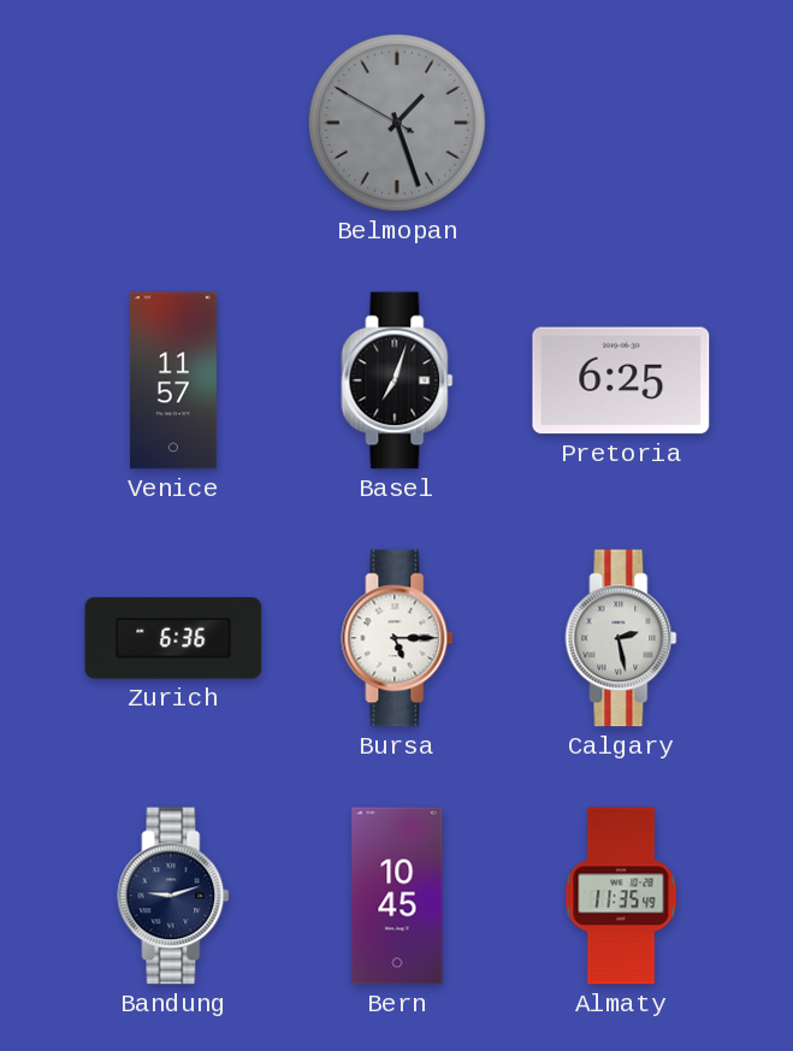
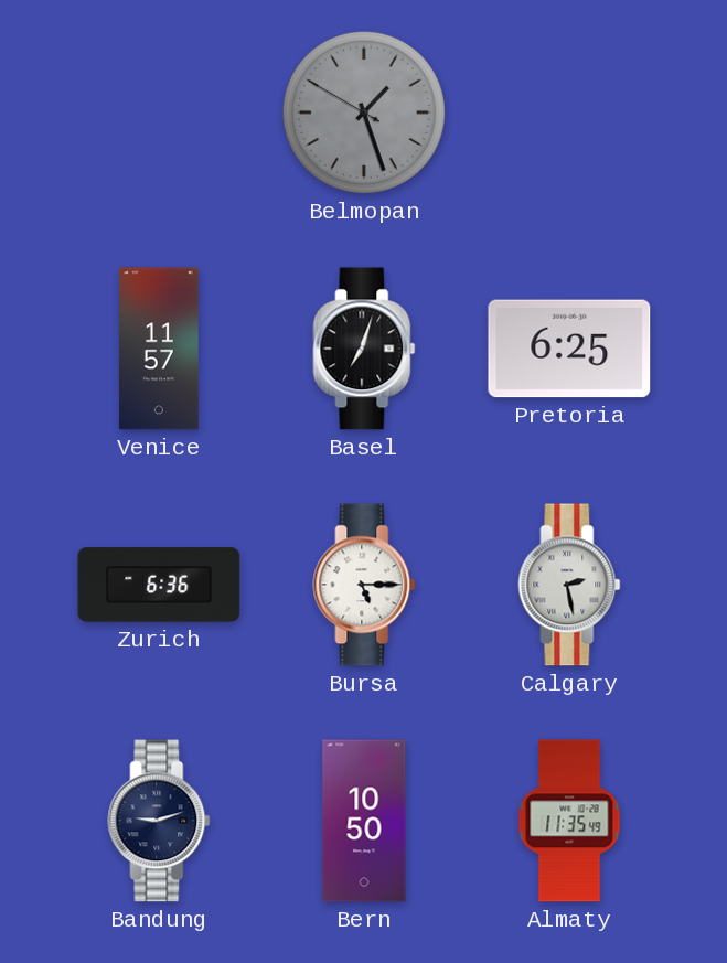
Bern: 10:45 -> 10:50
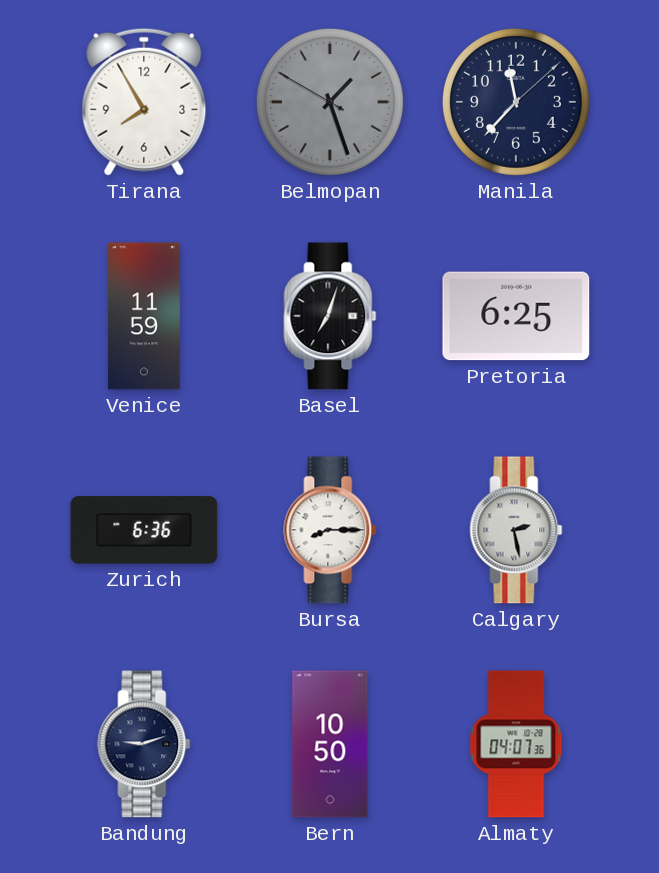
Tirana: none -> 7:55
Manila: none -> 11:37
Venice: 11:57 -> 11:59
Bursa: 5:15 -> 8:15
Almaty: 11:35 -> 04:07
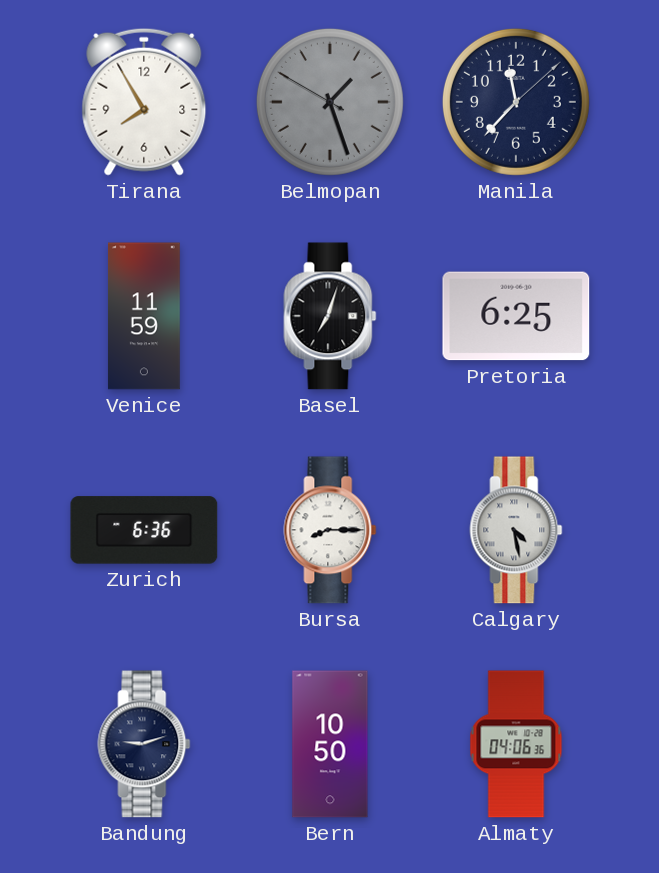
Calgary: 2:28 -> 4:28
Almaty: 04:07 -> 04:06
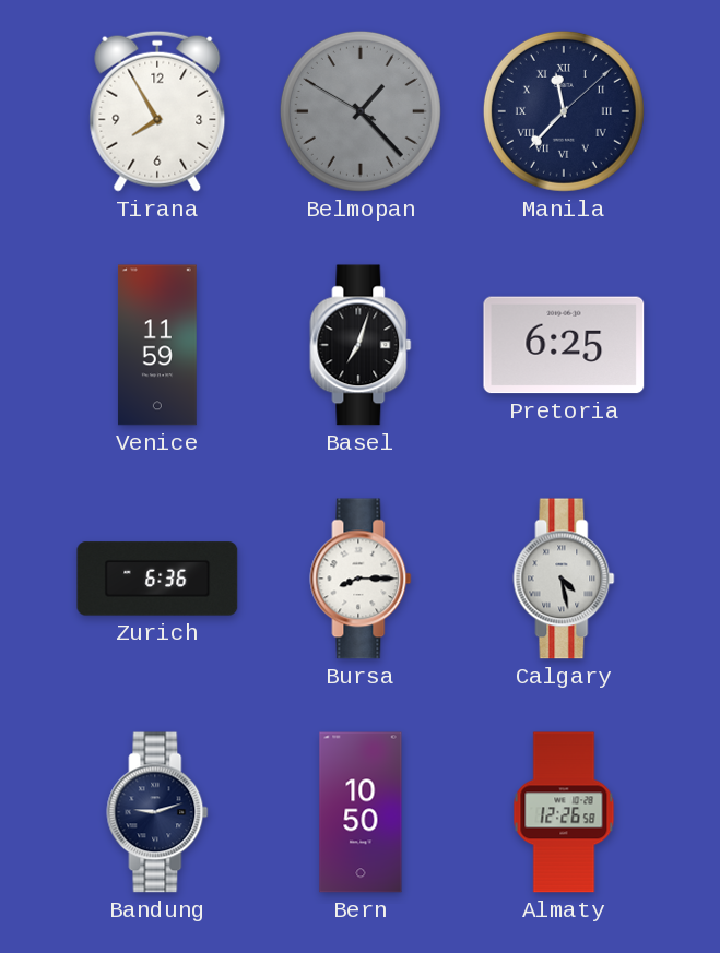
Belmopan: 1:26 -> 1:22
Manila numerals: Arabic -> Roman
Almaty: 04:06 -> 12:26
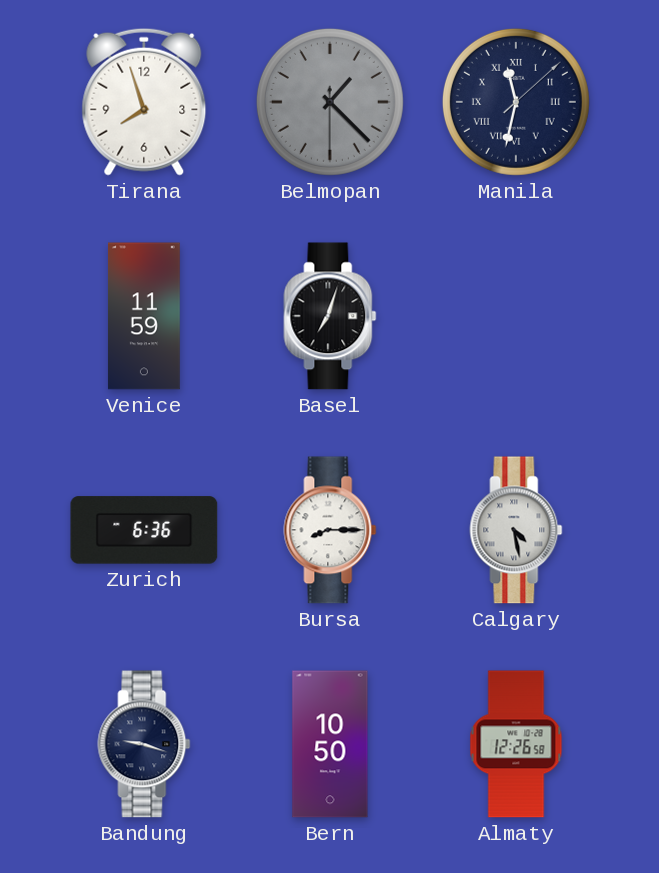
Tirana: 7:55 -> 7:57
Belmopan: 1:22:50 -> 1:22:30
Manila: 11:37 -> 11:32
Pretoria: 6:25 -> none
Bandung: 9:12 -> 9:18
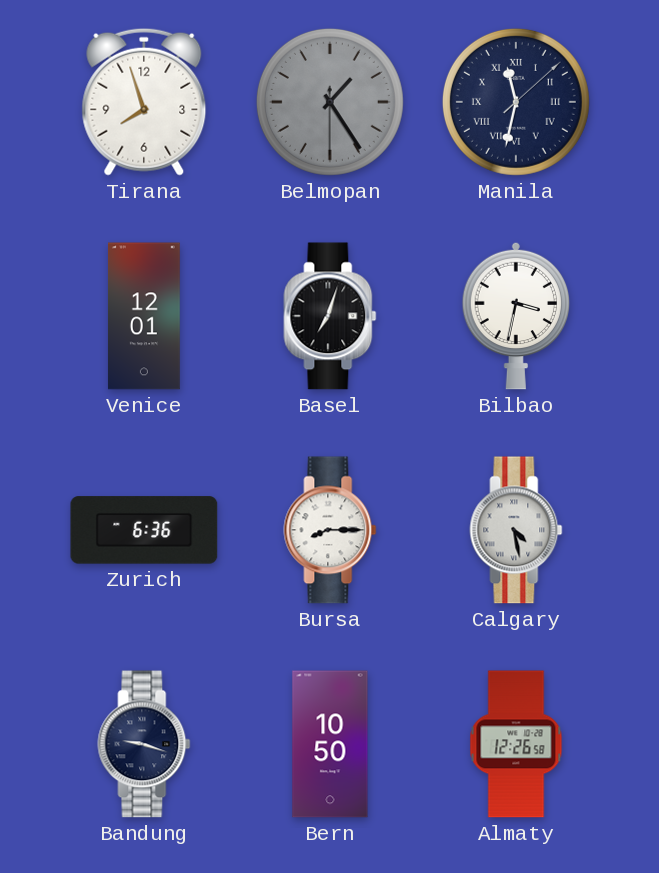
Belmopan: 1:22 -> 1:24
Venice: 11:59 -> 12:01
Bilbao: none -> 3:32
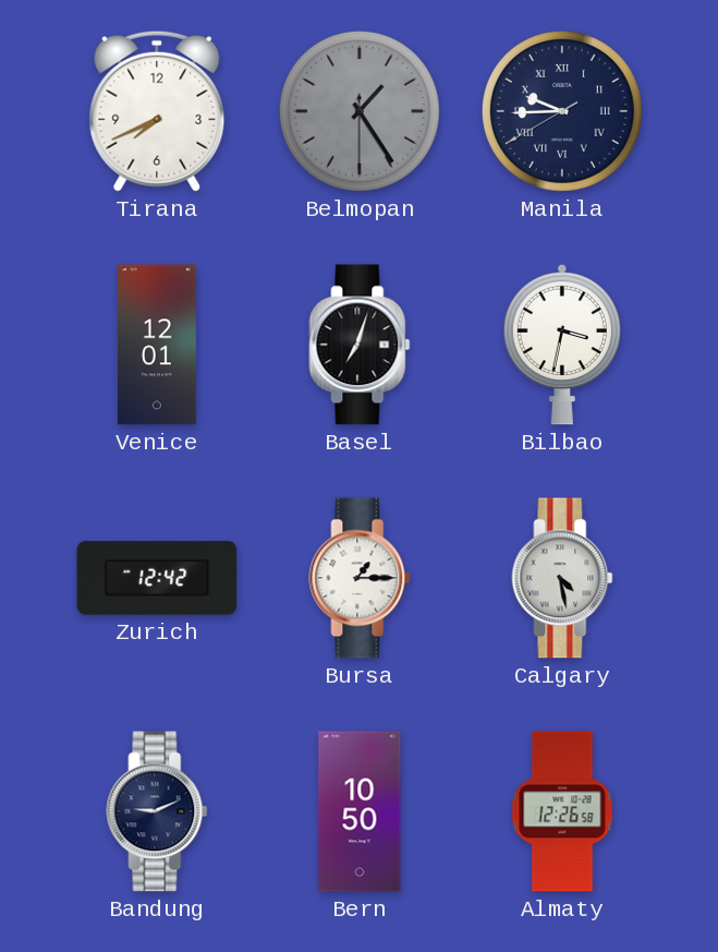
Tirana: 7:57 -> 7:41
Manila: 11:32 -> 9:44
Zurich: 6:36 -> 12:42
Bursa: 8:15 -> 1:15
Bandung: 9:18 -> 9:11
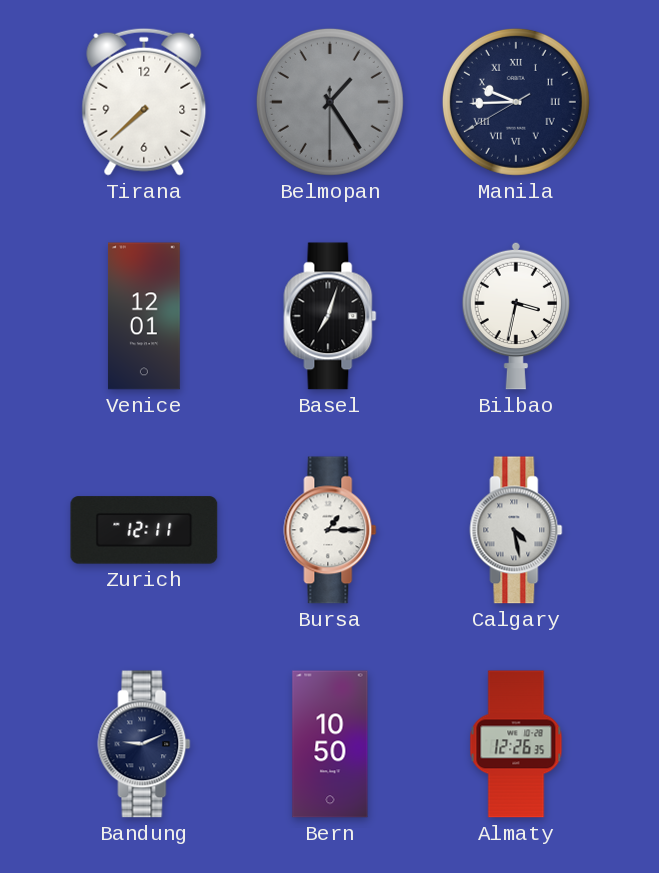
Tirana: 7:41 -> 7:38
Zurich: 12:42 -> 12:11
Almaty: 12:26:58 -> 12:26:35
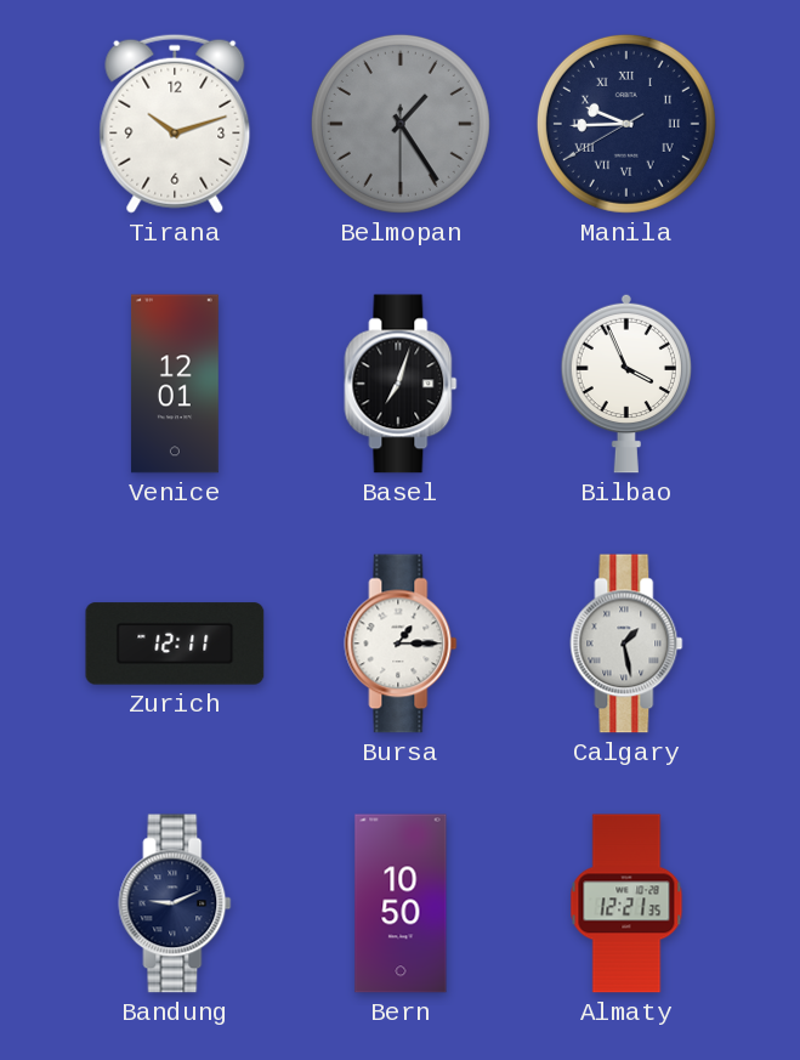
Tirana: 7:38 -> 10:12
Bilbao: 3:32 -> 3:56
Calgary: 4:28 -> 1:28
Almaty: 12:26 -> 12:21
